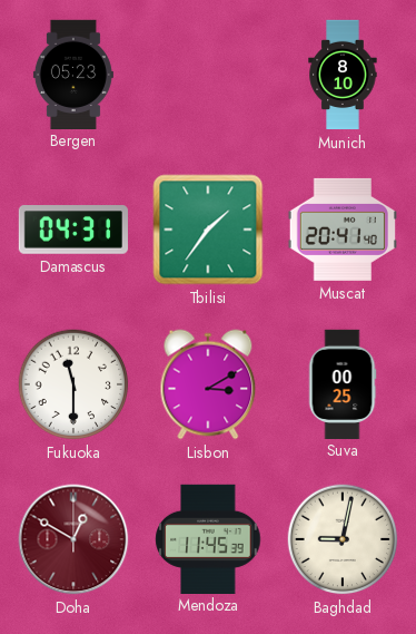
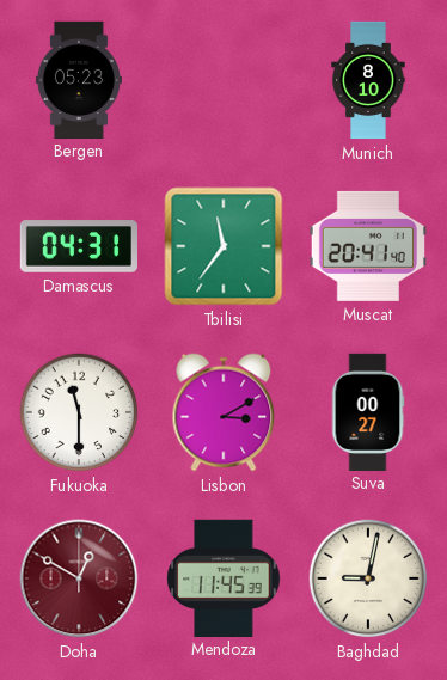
Tbilisi: 1:36 -> 11:36
Suva: 00:25 -> 00:27
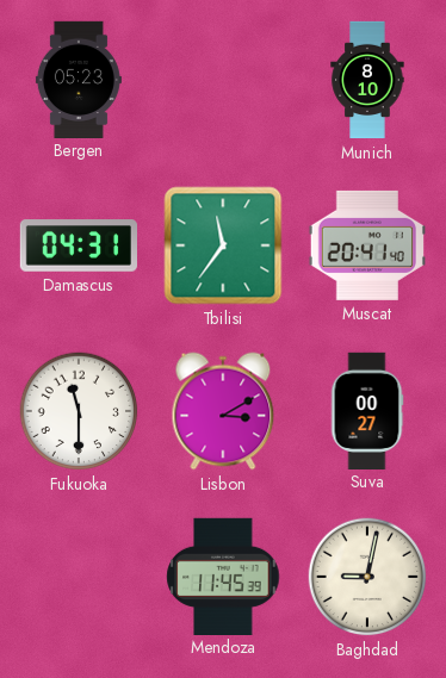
Doha: 12:50 -> none
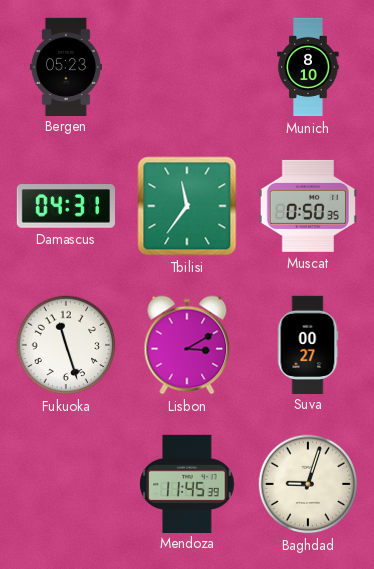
Muscat: 20:41 -> 0:50
Fukuoka: 11:30 -> 11:27
Baghdad: 9:02 -> 9:03
